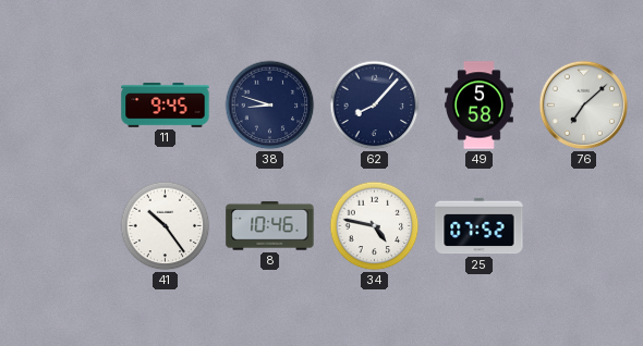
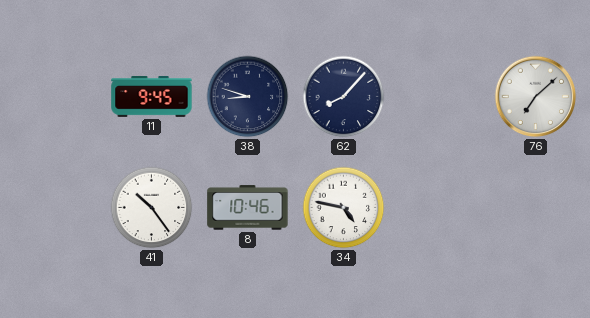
49: 5:58 -> none
25: 07:52 -> none
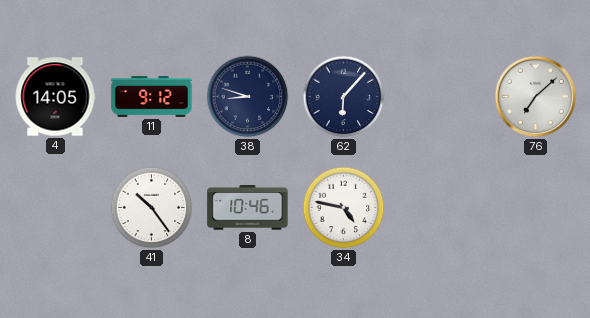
4: none -> 14:05
11: 9:45 -> 9:12
62: 8:07 -> 6:07
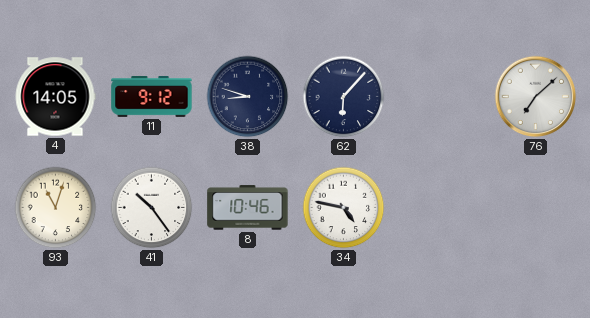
93: none -> 11:03
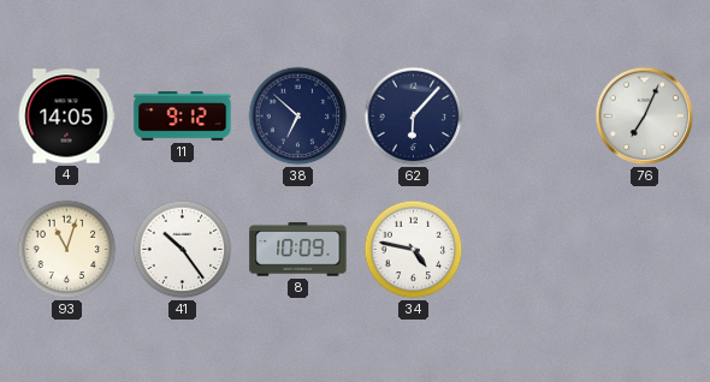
38: 8:48 -> 6:52
76: 7:08 -> 7:04
8: 10:46 -> 10:09
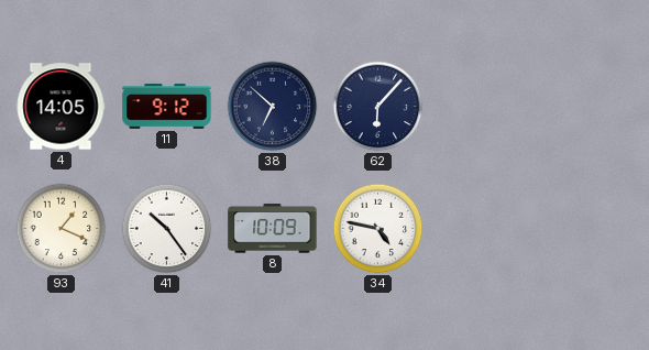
76: 7:04 -> none
93: 11:03 -> 1:19
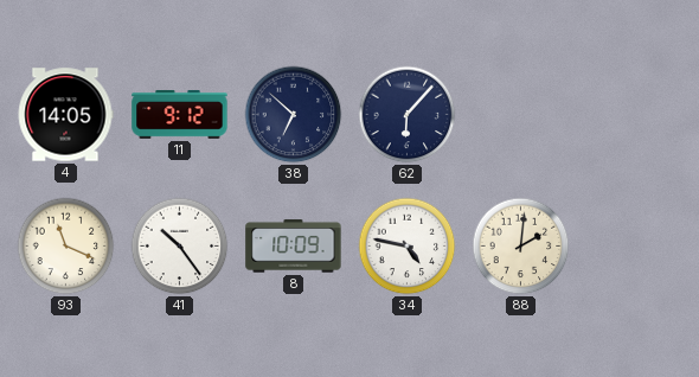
93: 1:19 -> 11:19
88: none -> 2:01
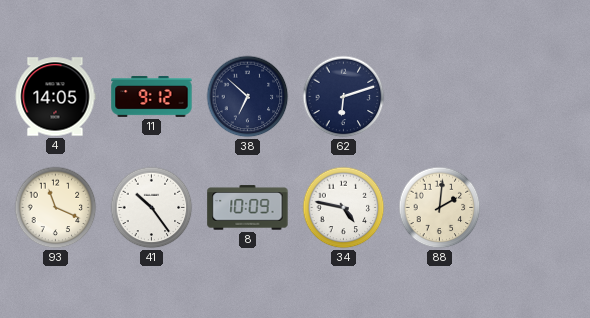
62: 6:07 -> 6:12
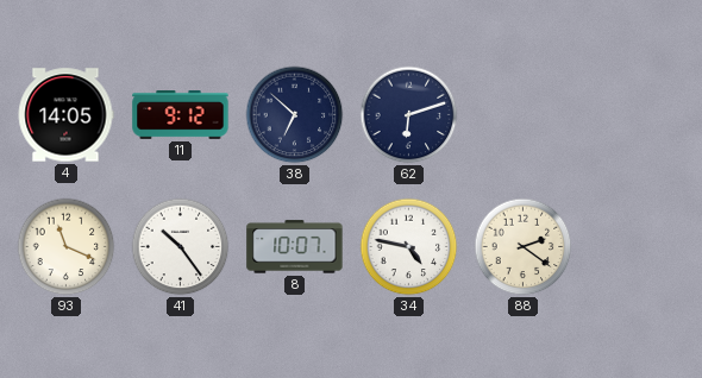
8: 10:09 -> 10:07
88: 2:01 -> 2:21
